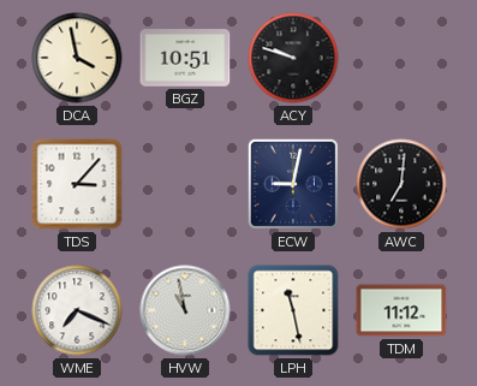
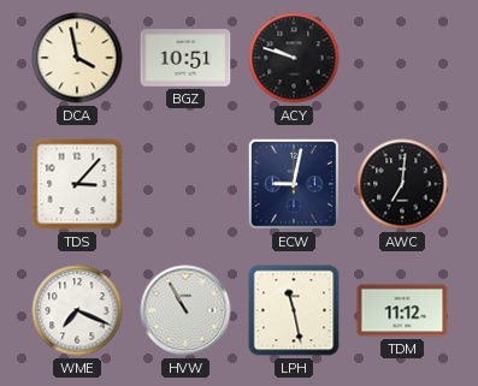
HVW: 10:58 -> 10:55
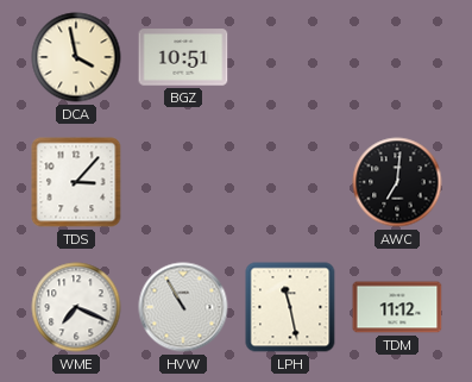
ACY: 9:48 -> none
ECW: 9:02 -> none
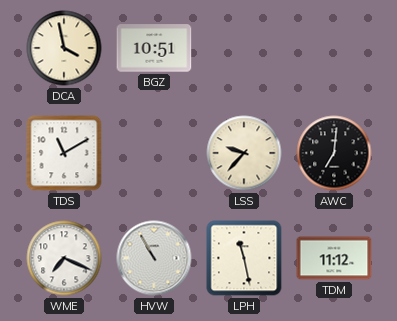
TDS: 3:07 -> 11:10
LSS: none -> 9:37
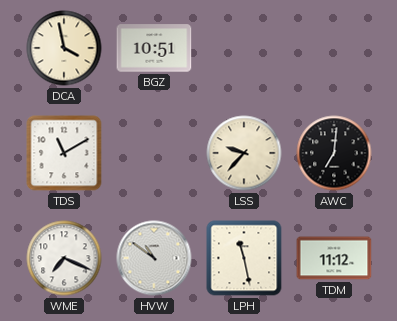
HVW: 10:55 -> 10:51
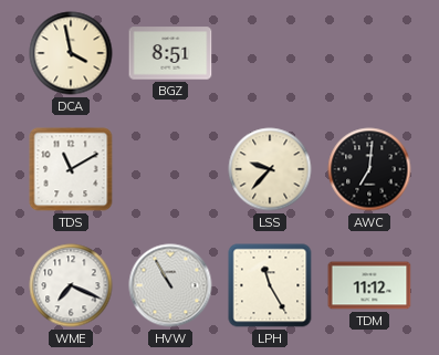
BGZ: 10:51 -> 8:51
HVW: 10:51 -> 10:55
LPH: 11:28 -> 11:25
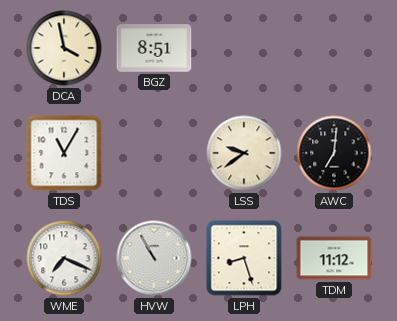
TDS: 11:10 -> 11:05
LSS: 9:37 -> 9:39
LPH: 11:25 -> 8:27
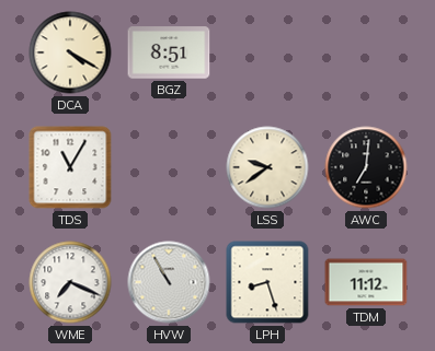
DCA: 3:58 -> 4:20
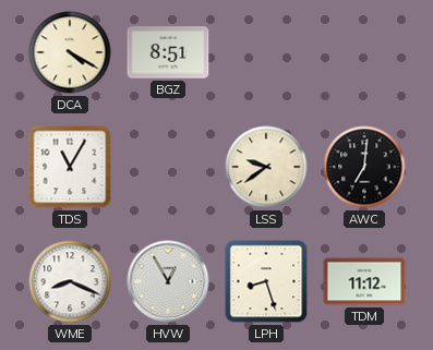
WME: 7:19 -> 8:19
HVW: 10:55 -> 12:55
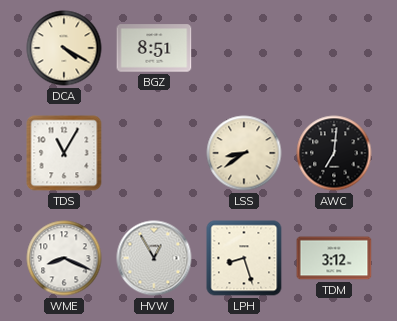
LSS: 9:39 -> 8:39
TDM: 11:12 -> 3:12
